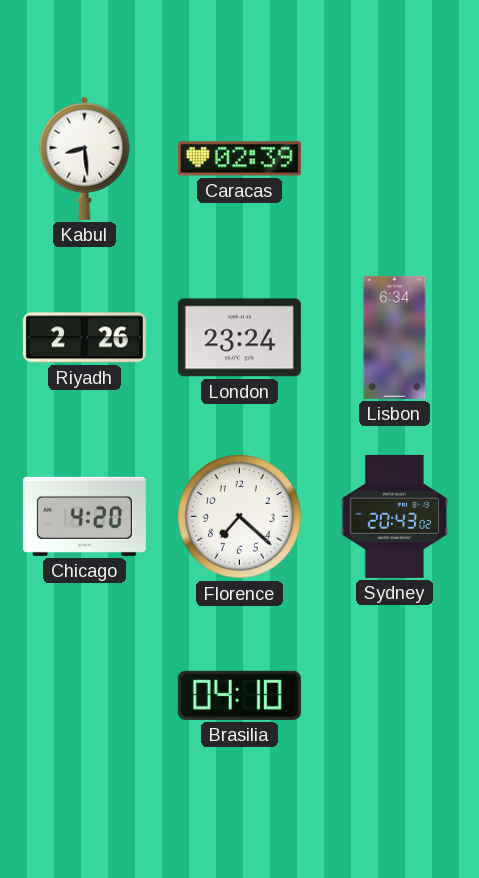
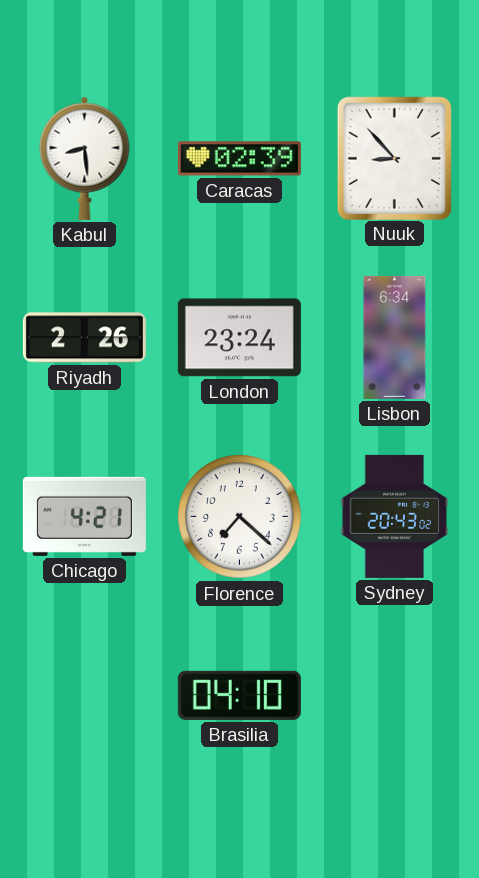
Nuuk: none -> 8:53
Chicago: 4:20 -> 4:21
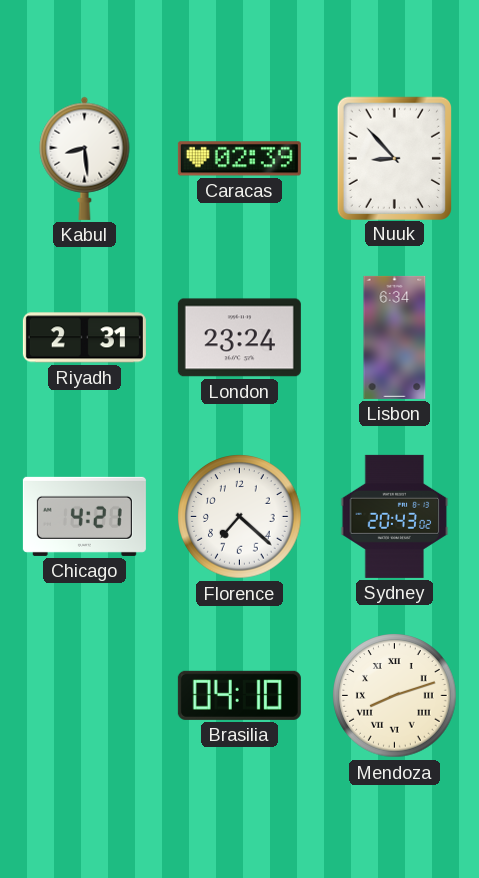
Riyadh: 2:26 -> 2:31
Mendoza: none -> 8:12
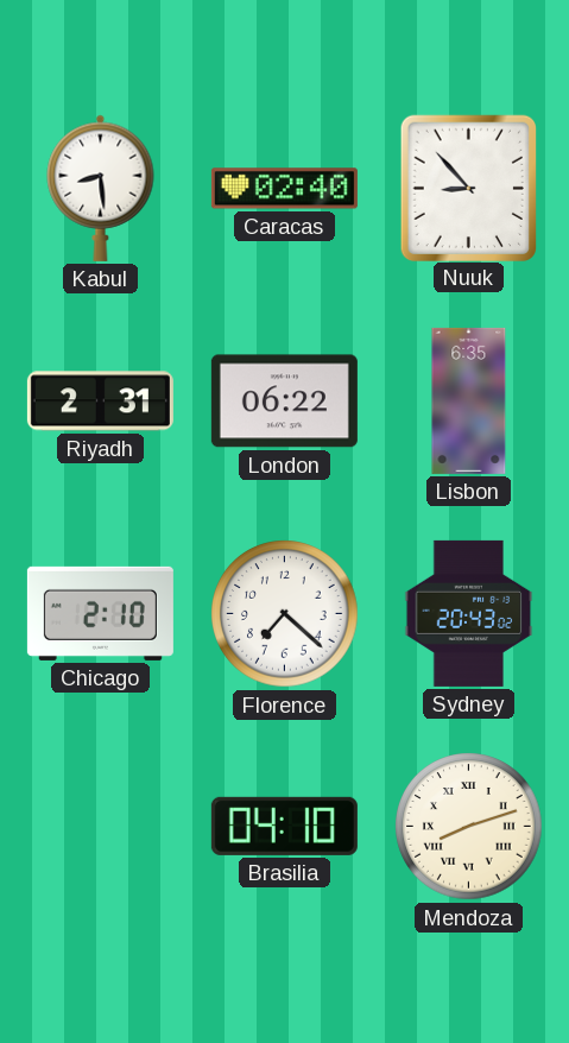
Caracas: 02:39 -> 02:40
London: 23:24 -> 06:22
Lisbon: 6:34 -> 6:35
Chicago: 4:21 -> 2:10
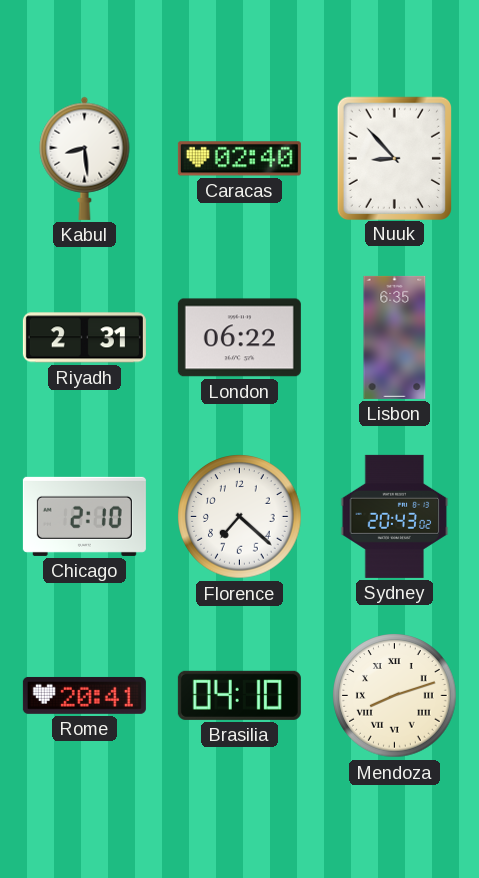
Rome: none -> 20:41
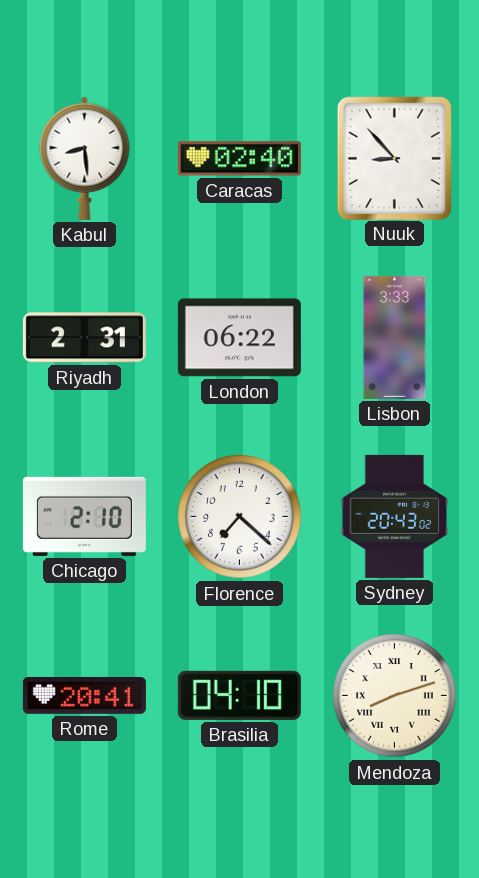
Lisbon: 6:35 -> 3:33
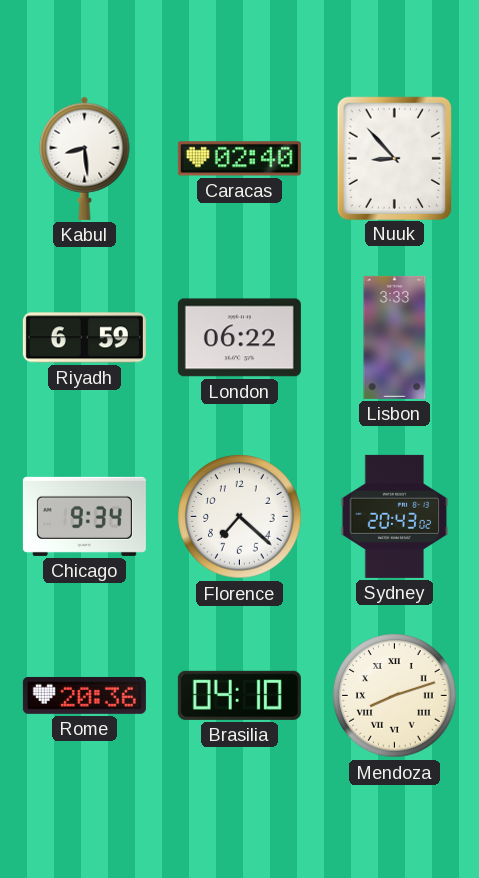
Riyadh: 2:31 -> 6:59
Chicago: 2:10 -> 9:34
Rome: 20:41 -> 20:36
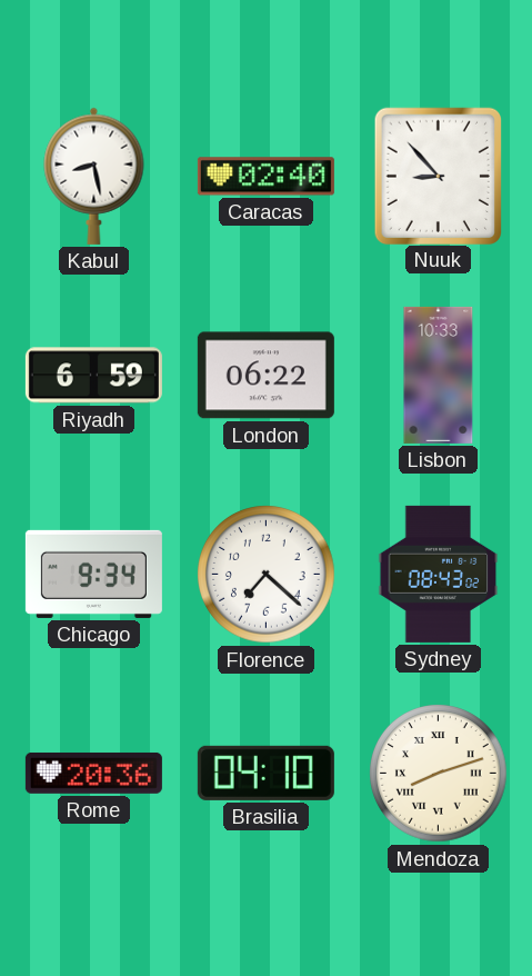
Kabul: 8:29 -> 8:28
Lisbon: 3:33 -> 10:33
Sydney: 20:43 -> 08:43
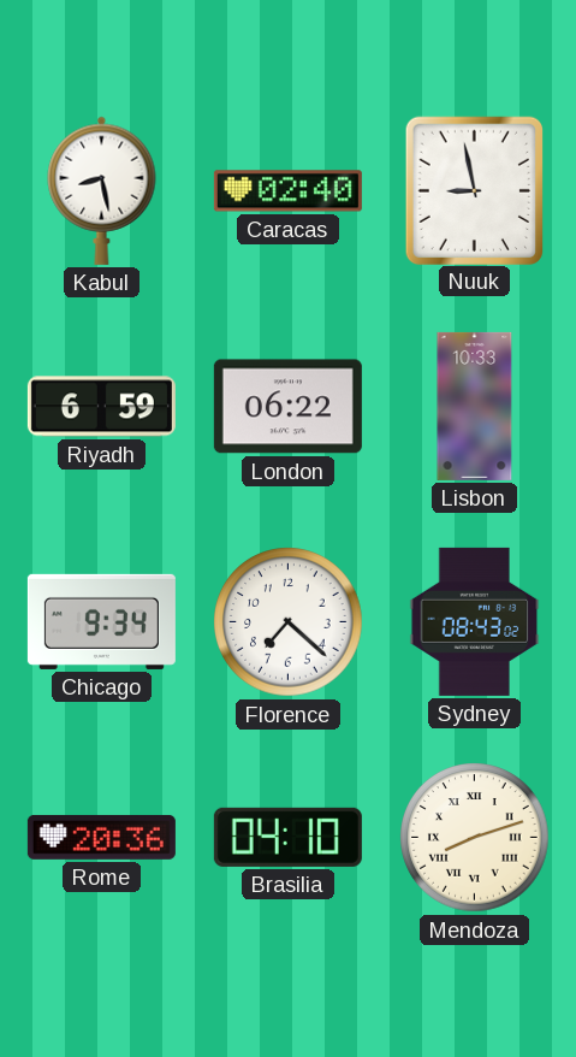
Nuuk: 8:53 -> 8:58
